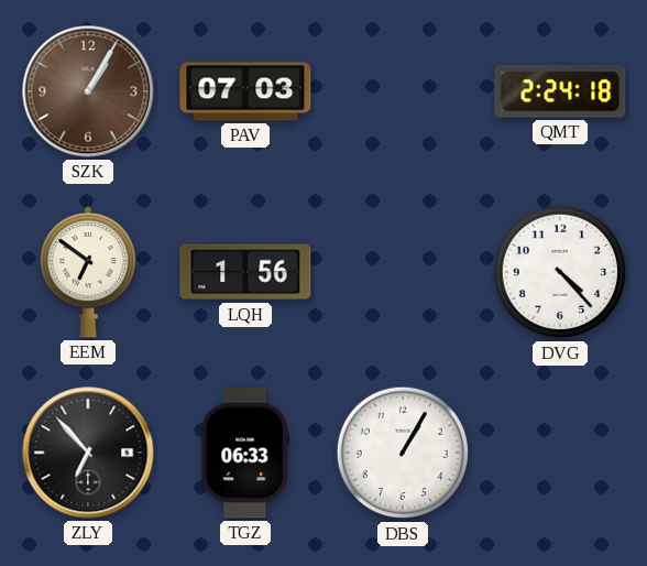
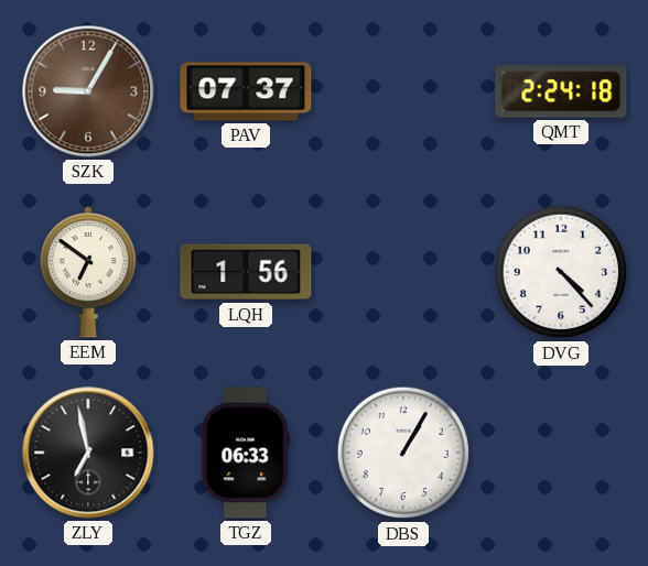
SZK: 1:05 -> 9:05
PAV: 07:03 -> 07:37
ZLY: 6:53 -> 6:58
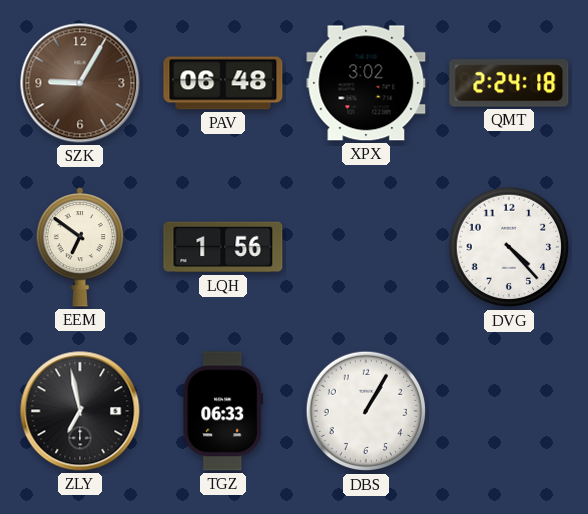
PAV: 07:37 -> 06:48
XPX: none -> 3:02
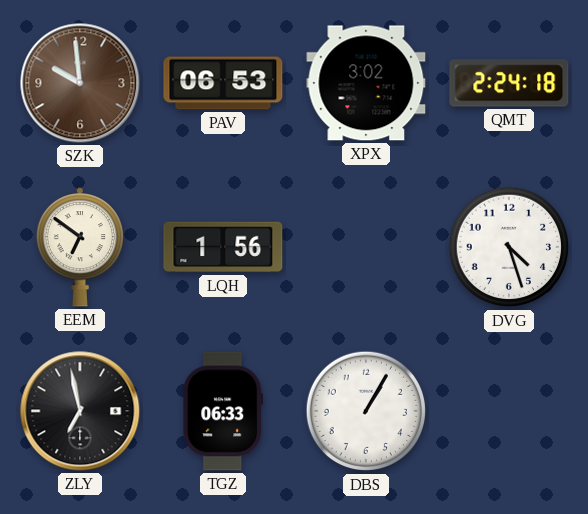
SZK: 9:05 -> 9:59
PAV: 06:48 -> 06:53
DVG: 4:23 -> 4:27
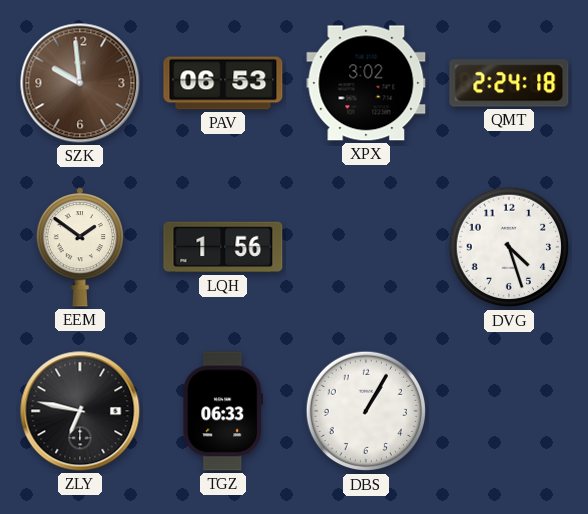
EEM: 6:51 -> 1:51
ZLY: 6:58 -> 6:47
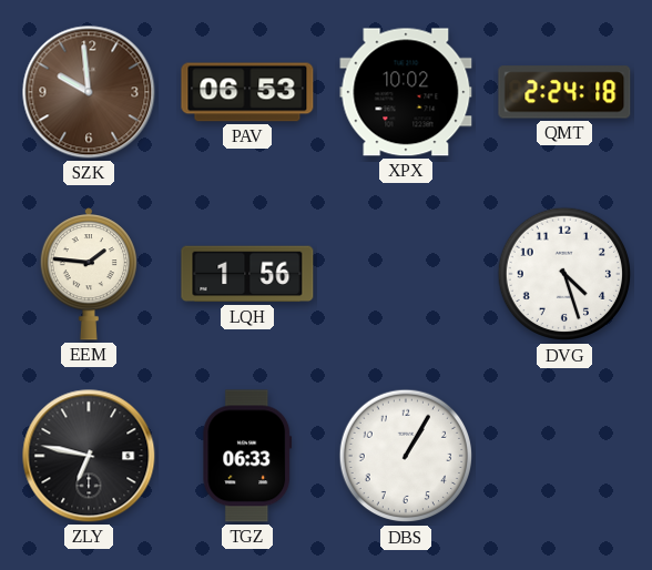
XPX: 3:02 -> 10:02
EEM: 1:51 -> 1:46
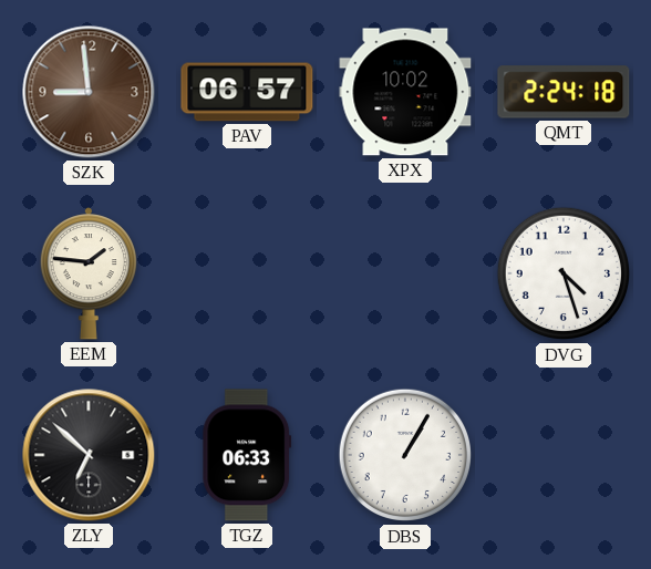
SZK: 9:59 -> 8:59
PAV: 06:53 -> 06:57
LQH: 1:56 -> none
ZLY: 6:47 -> 6:52
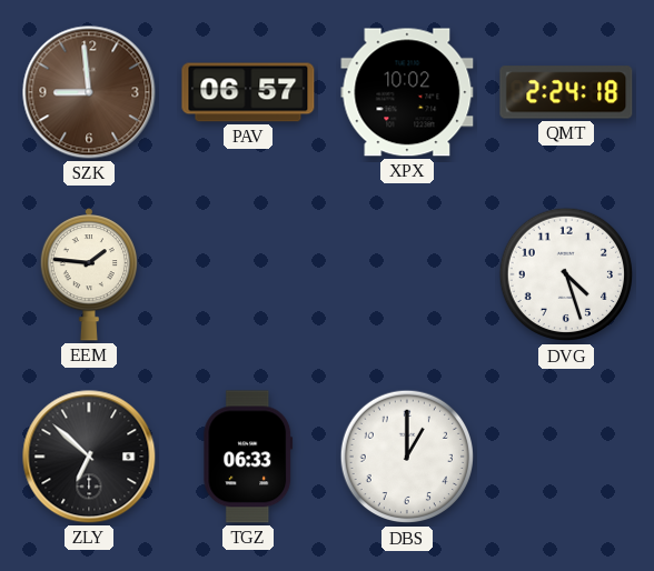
DBS: 1:05 -> 1:00
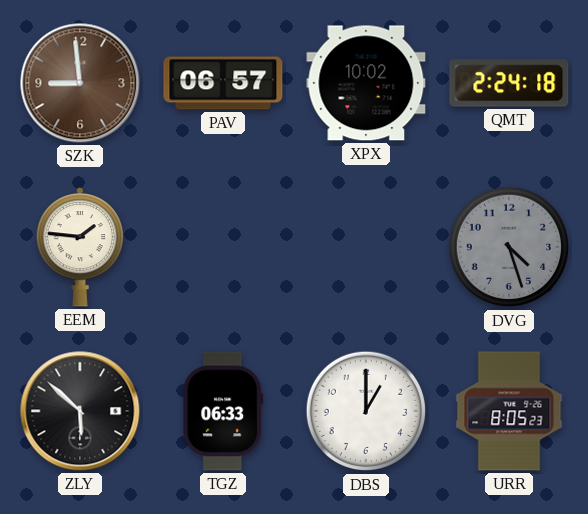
DVG dial: white -> grey
ZLY: 6:52 -> 5:52
URR: none -> 8:05
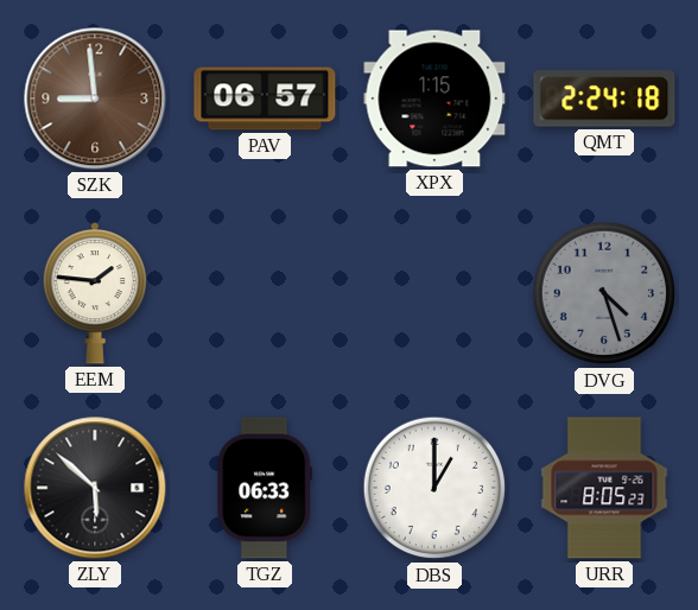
XPX: 10:02 -> 1:15
